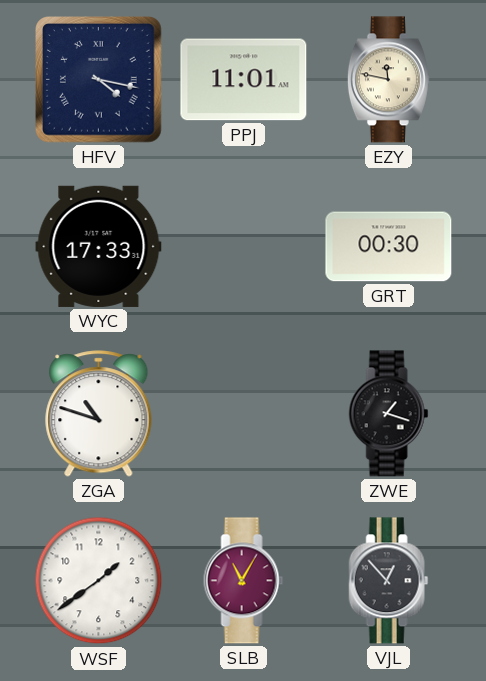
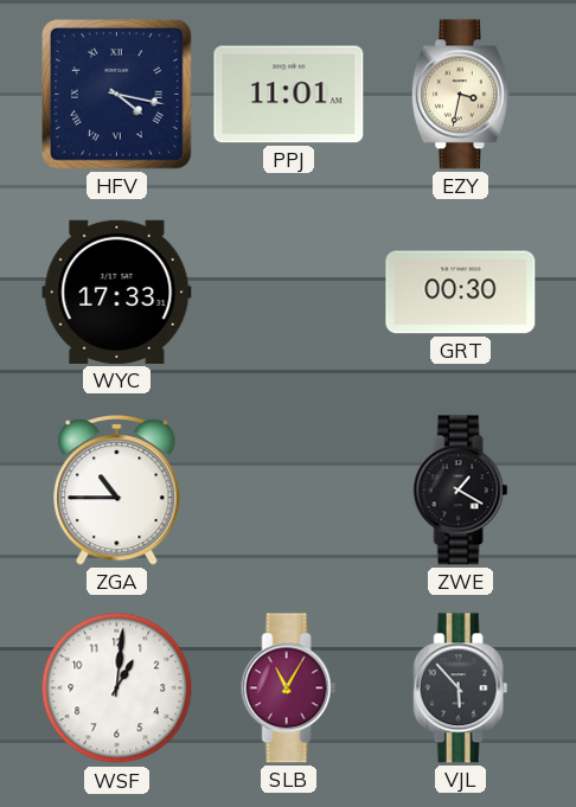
EZY: 11:47 -> 3:32
ZGA: 10:48 -> 10:45
ZWE: 1:18 -> 1:20
WSF: 1:39 -> 1:01
VJL: 12:53 -> 5:53
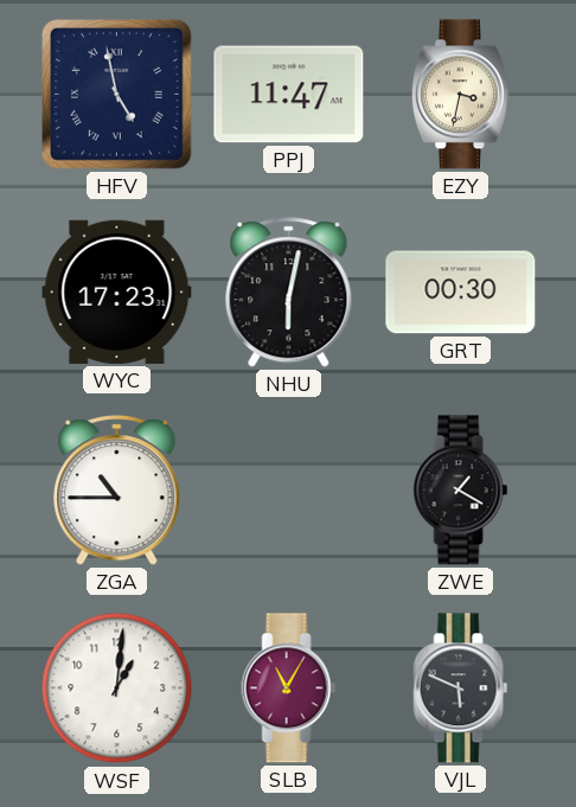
HFV: 4:17 -> 4:58
PPJ: 11:01 -> 11:47
WYC: 17:33 -> 17:23
NHU: none -> 6:02
VJL: 5:53 -> 5:49
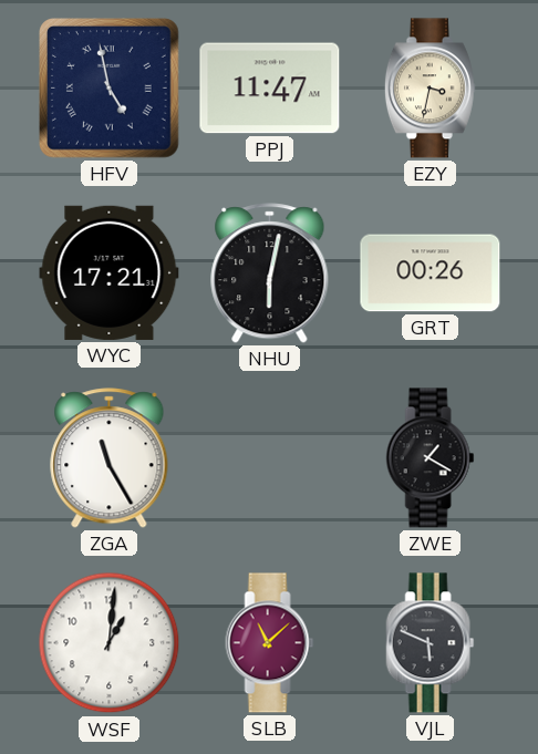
WYC: 17:23 -> 17:21
GRT: 00:30 -> 00:26
ZGA: 10:45 -> 11:25
SLB: 11:05 -> 11:08
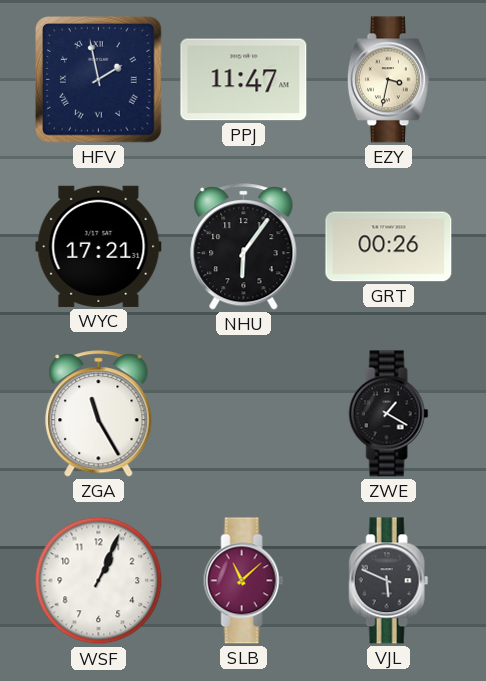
HFV: 4:58 -> 1:58
NHU: 6:02 -> 6:06
WSF: 1:01 -> 1:04
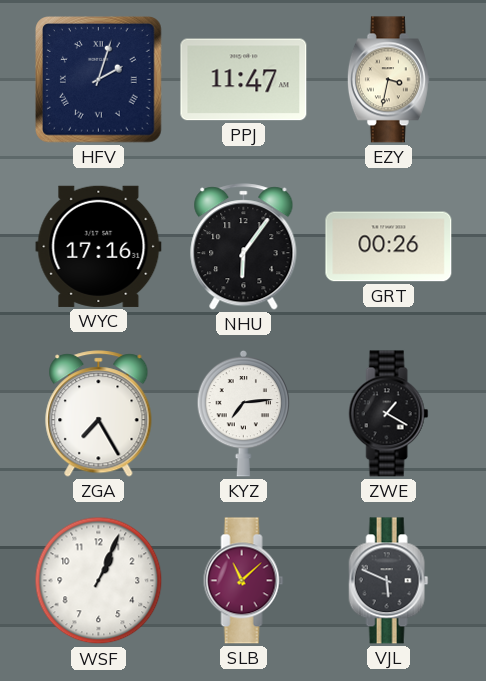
HFV: 1:58 -> 2:03
WYC: 17:21 -> 17:16
ZGA: 11:25 -> 7:25
KYZ: none -> 7:14
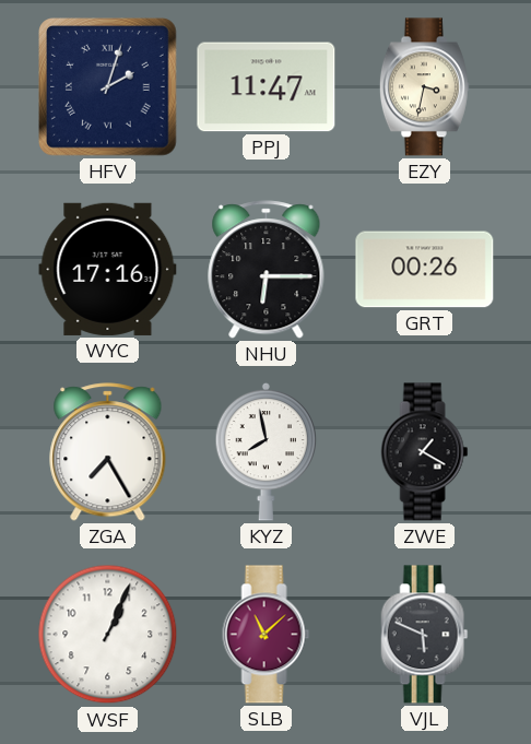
NHU: 6:06 -> 6:15
KYZ: 7:14 -> 7:58
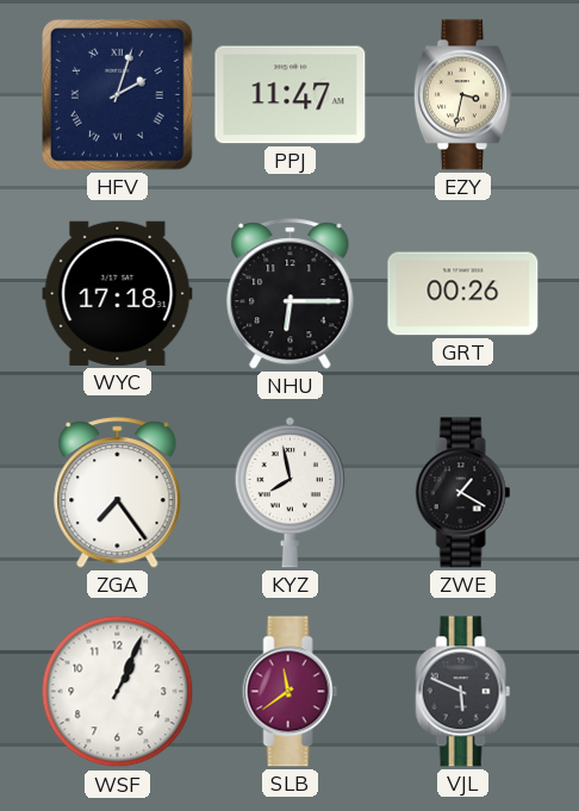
WYC: 17:16 -> 17:18
ZGA: 7:25 -> 7:24
SLB: 11:08 -> 11:39
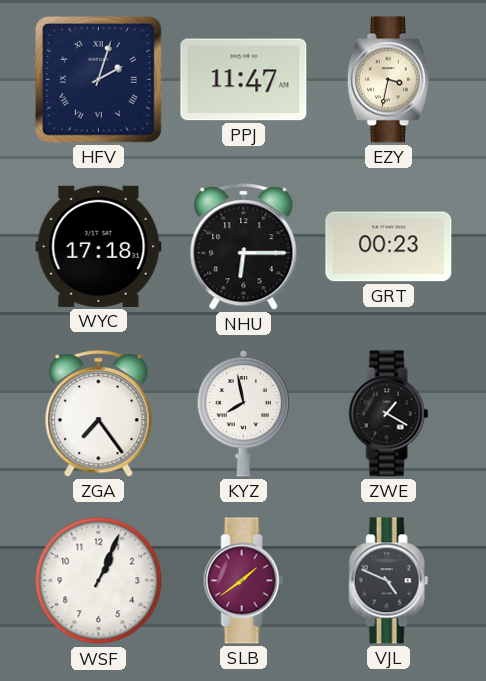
GRT: 00:26 -> 00:23
SLB: 11:39 -> 1:39
VJL: 5:49 -> 4:49
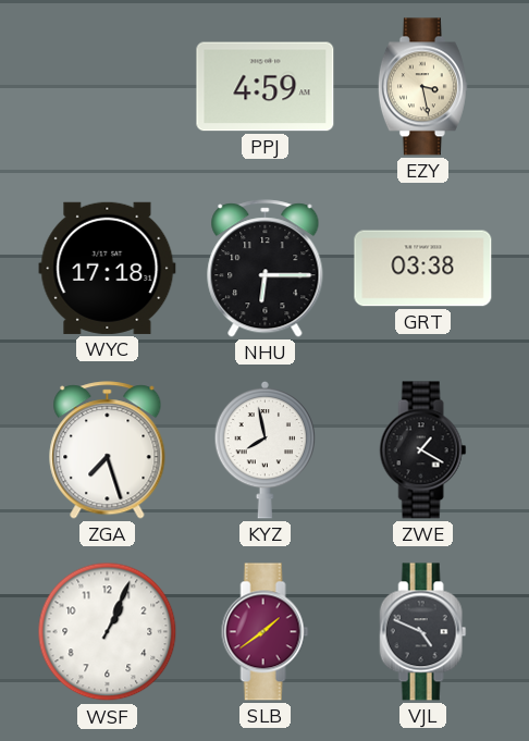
HFV: 2:03 -> none
PPJ: 11:47 -> 4:59
EZY: 3:32 -> 3:28
GRT: 00:23 -> 03:38
ZGA: 7:24 -> 7:27
